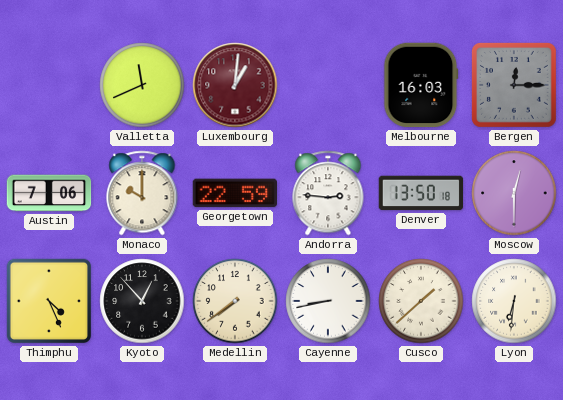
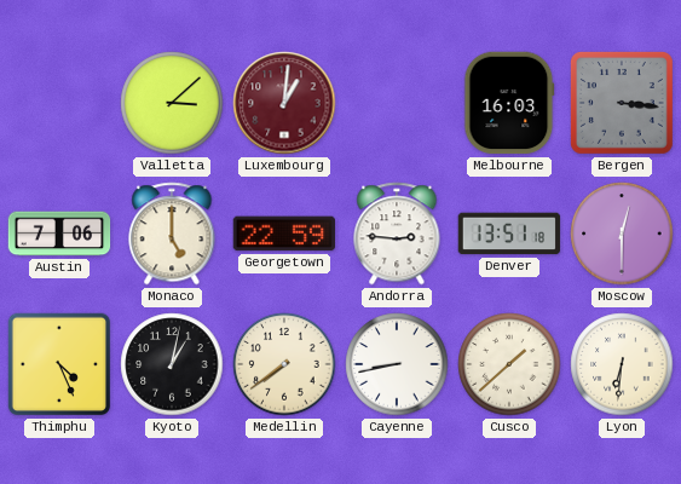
Valletta: 11:41 -> 3:08
Bergen: 12:15 -> 3:16
Monaco: 10:00 -> 5:00
Denver: 13:50 -> 13:51
Kyoto: 12:53 -> 1:02
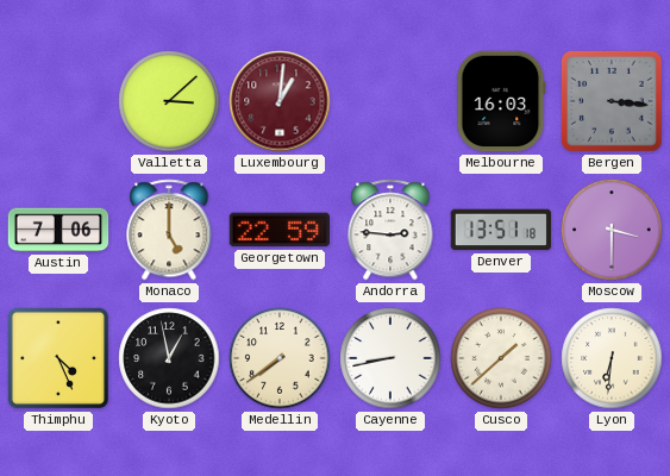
Moscow: 12:30 -> 3:30
Kyoto: 1:02 -> 12:58
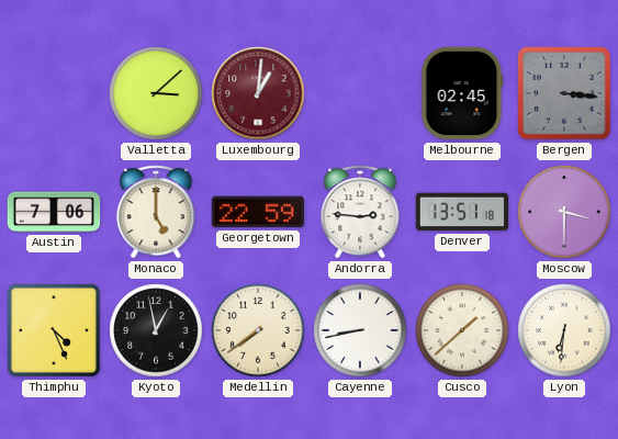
Melbourne: 16:03 -> 02:45
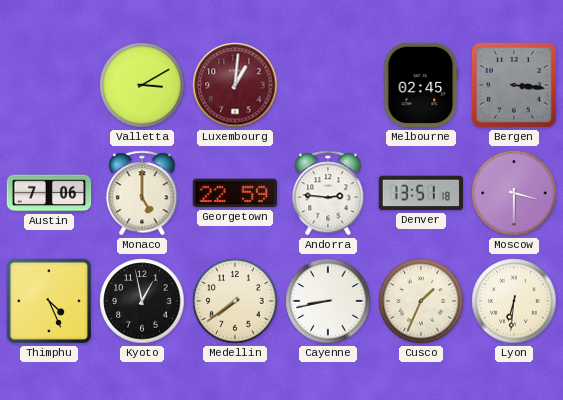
Valletta: 3:08 -> 3:10
Cusco: 1:38 -> 1:34
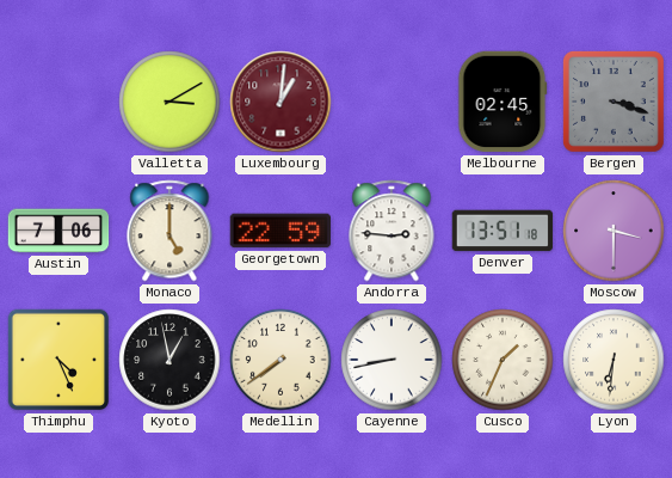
Bergen: 3:16 -> 3:18
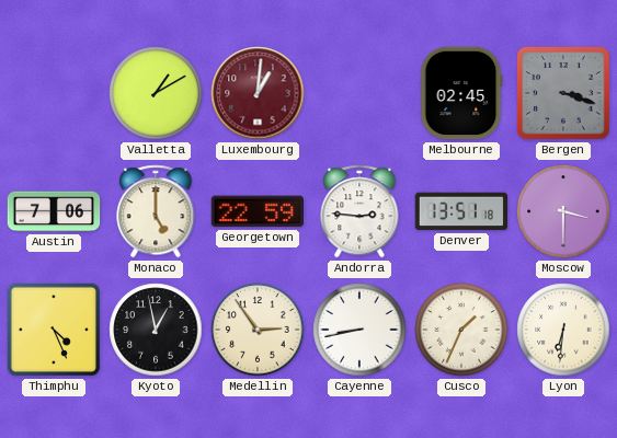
Valletta: 3:10 -> 1:10
Medellin: 7:39 -> 2:54
